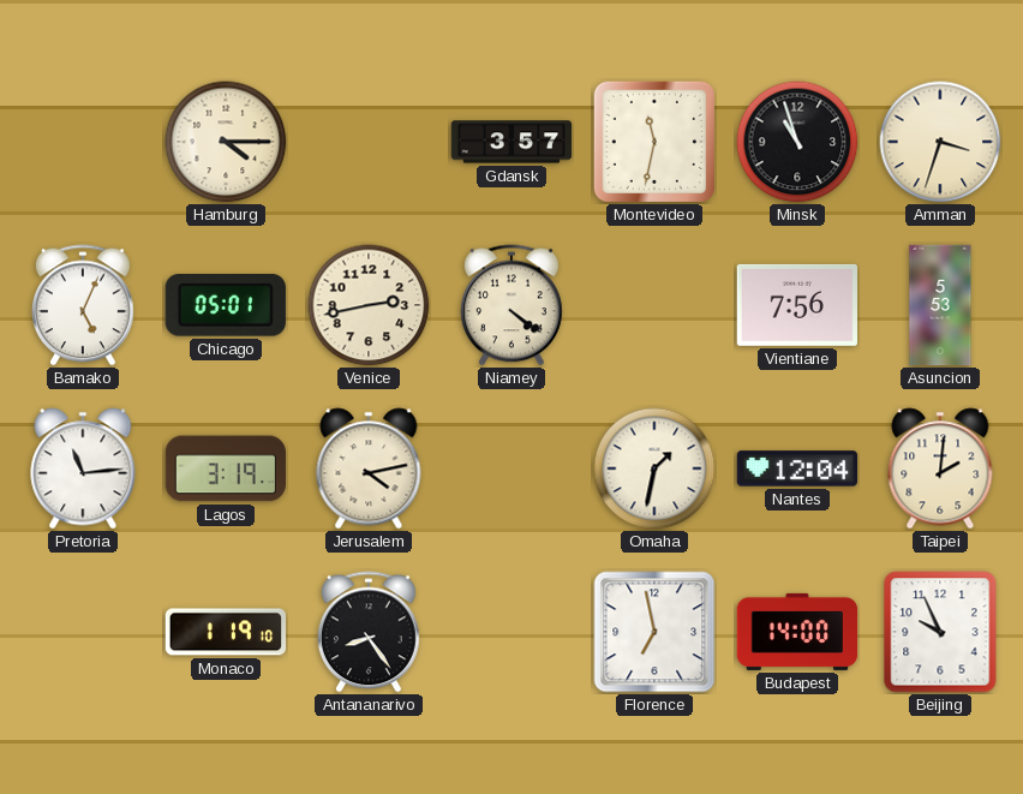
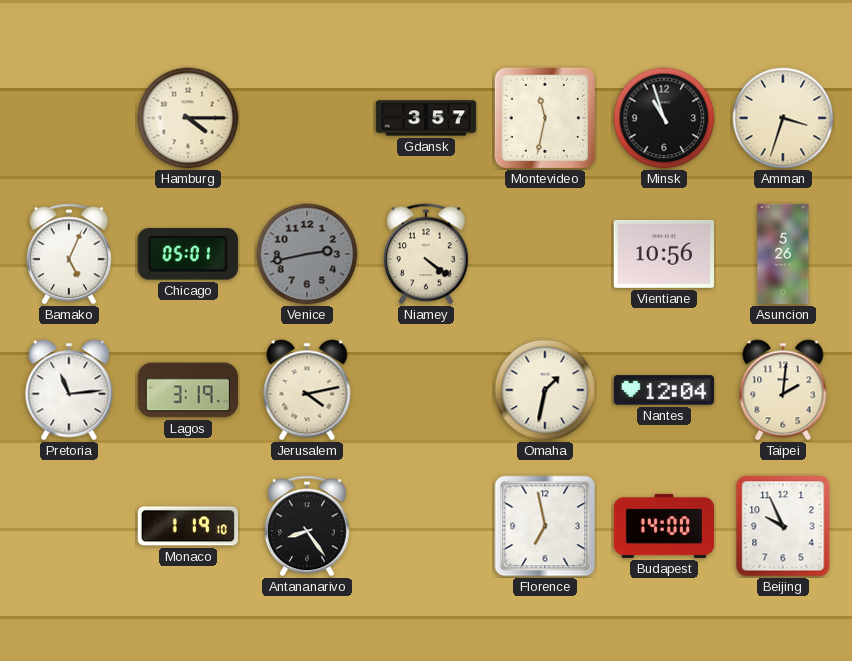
Venice dial: cream -> grey
Vientiane: 7:56 -> 10:56
Asuncion: 5:53 -> 5:26
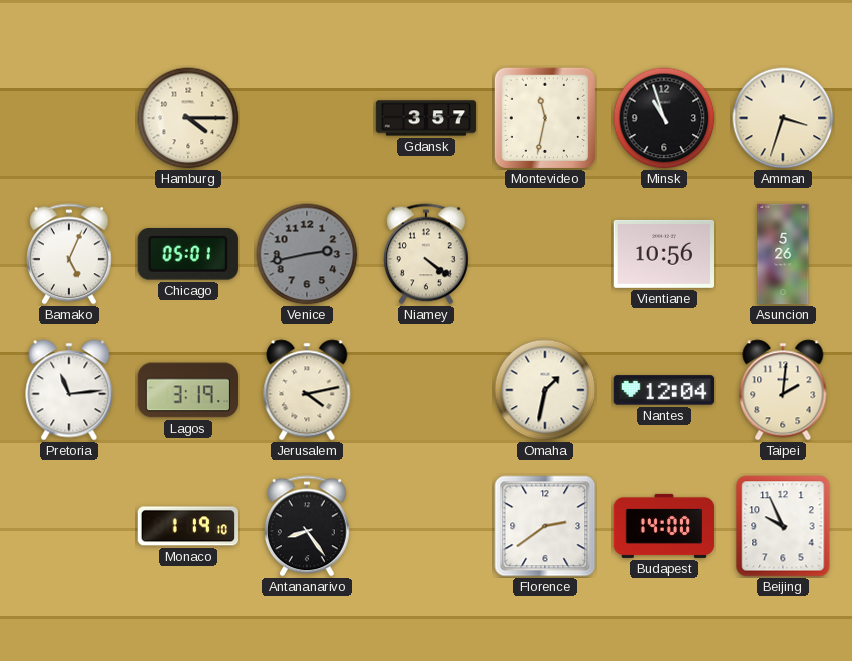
Florence: 6:58 -> 2:39
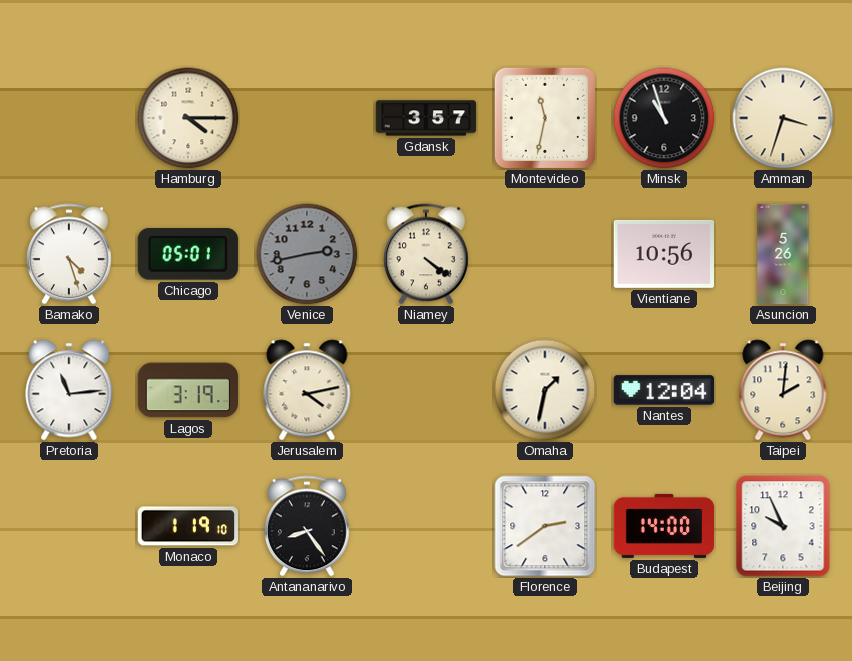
Bamako: 5:04 -> 4:27
